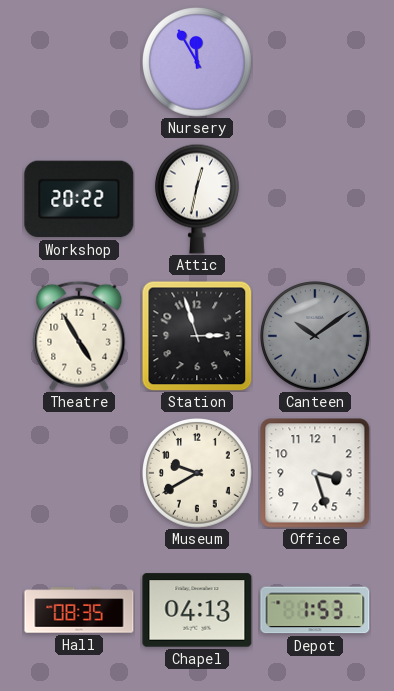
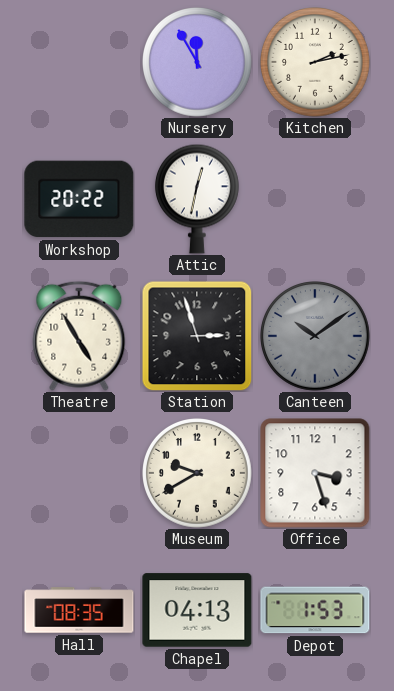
Kitchen: none -> 2:13
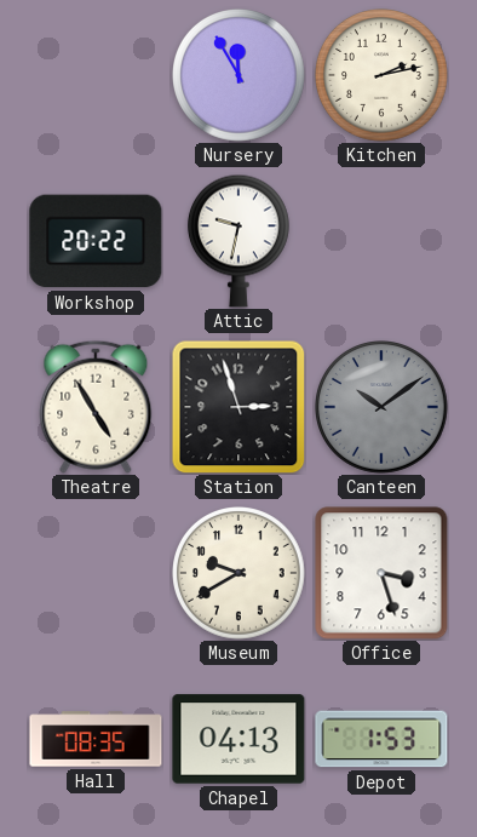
Attic: 12:32 -> 9:32
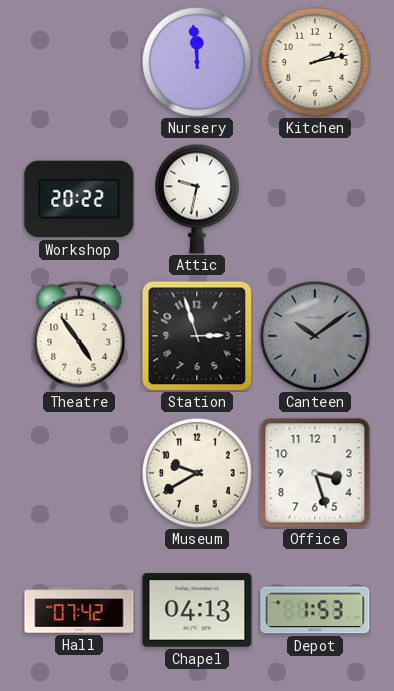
Nursery: 11:55 -> 11:59
Theatre: 4:55 -> 4:54
Hall: 08:35 -> 07:42
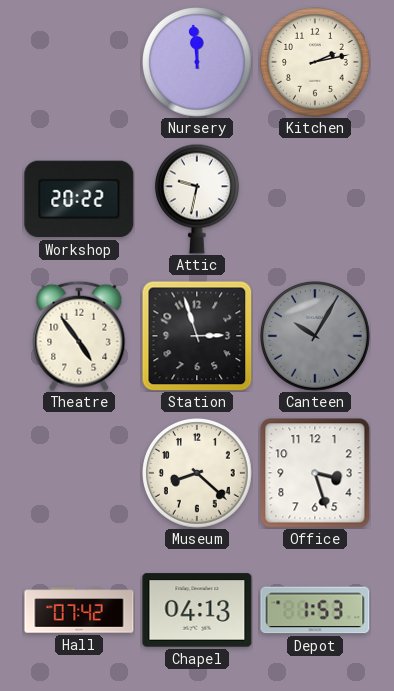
Canteen: 10:09 -> 10:05
Museum: 9:40 -> 8:22
